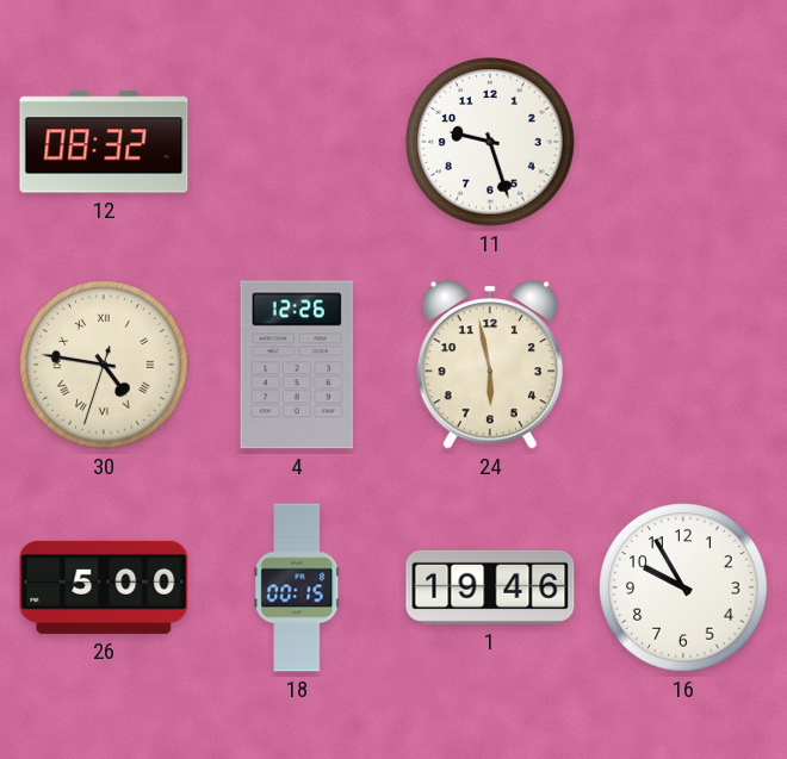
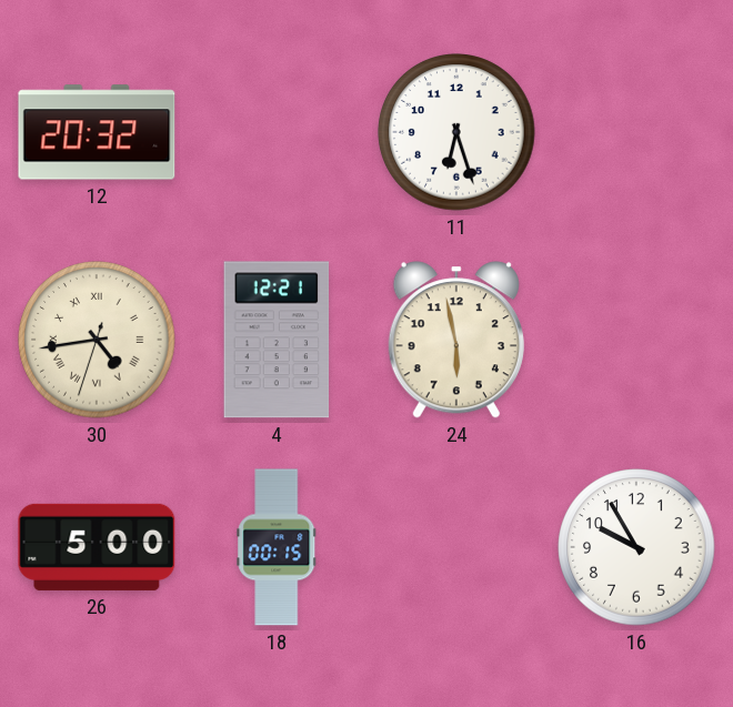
12: 08:32 -> 20:32
11: 9:27 -> 6:27
30: 4:46 -> 4:43
4: 12:26 -> 12:21
1: 19:46 -> none
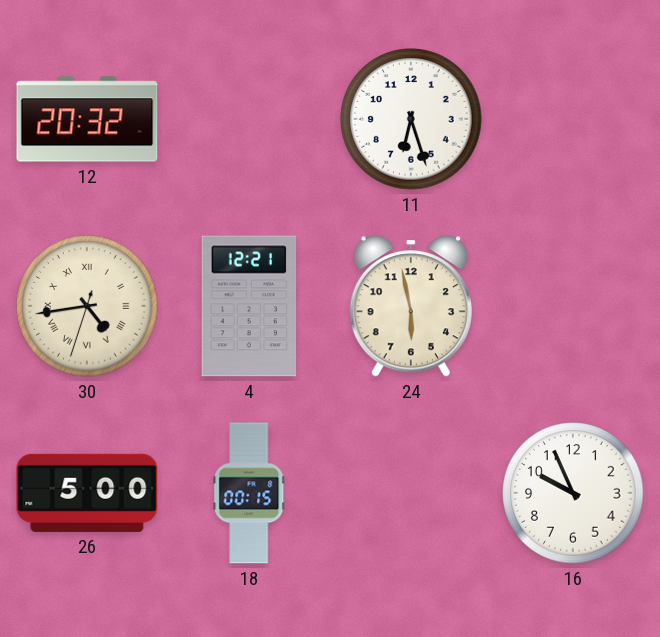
16: 9:55 -> 9:56
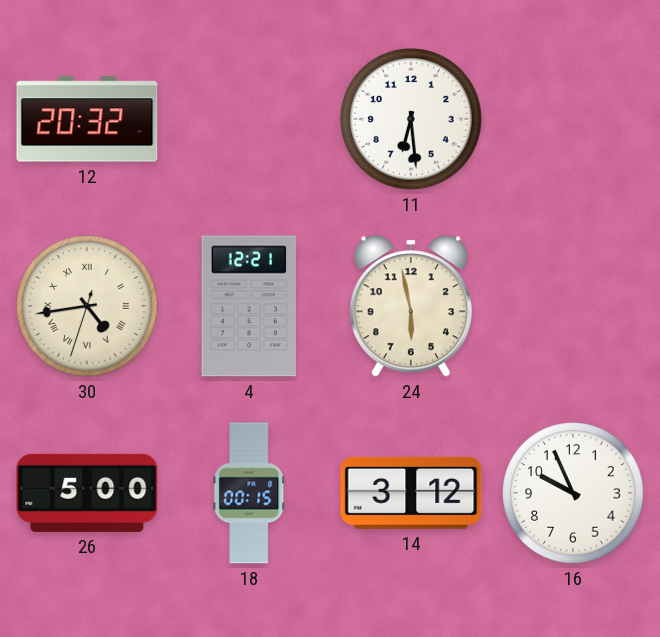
11: 6:27 -> 6:29
14: none -> 3:12
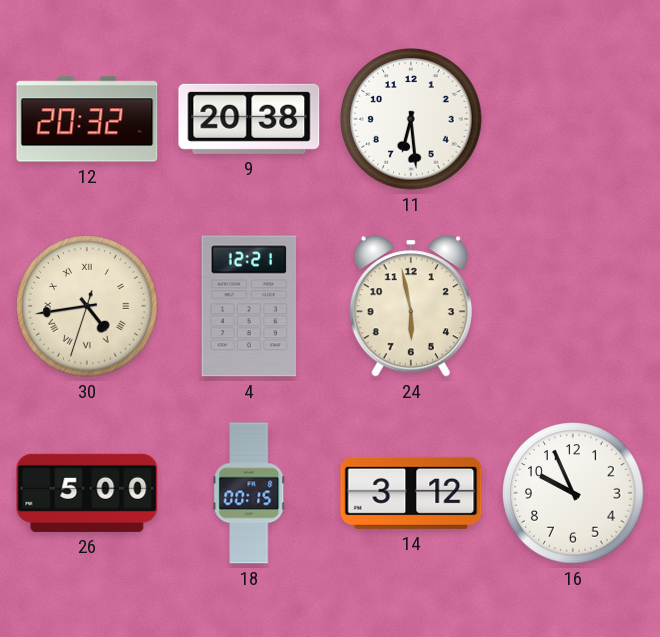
9: none -> 20:38
